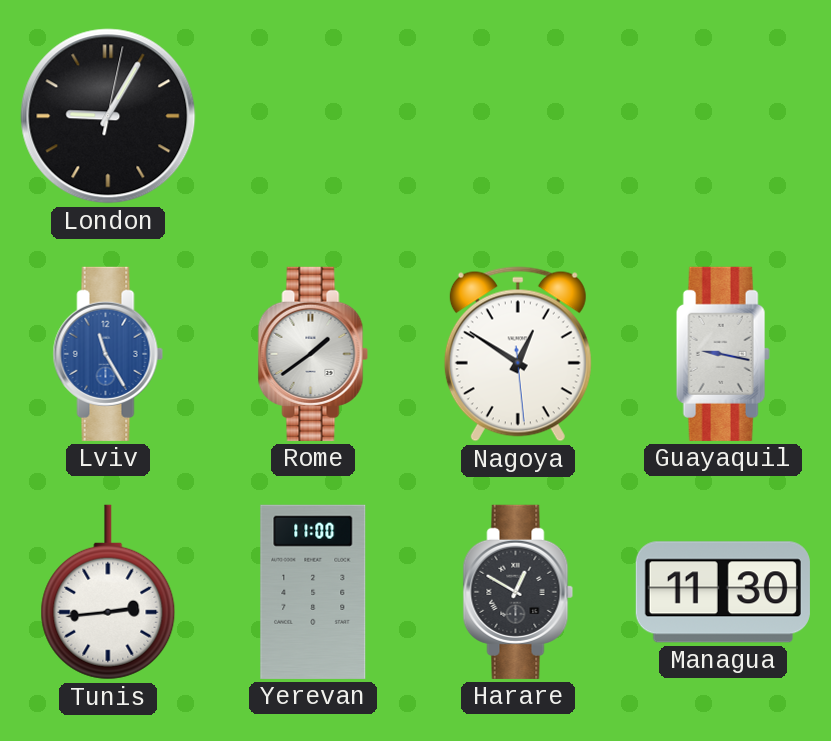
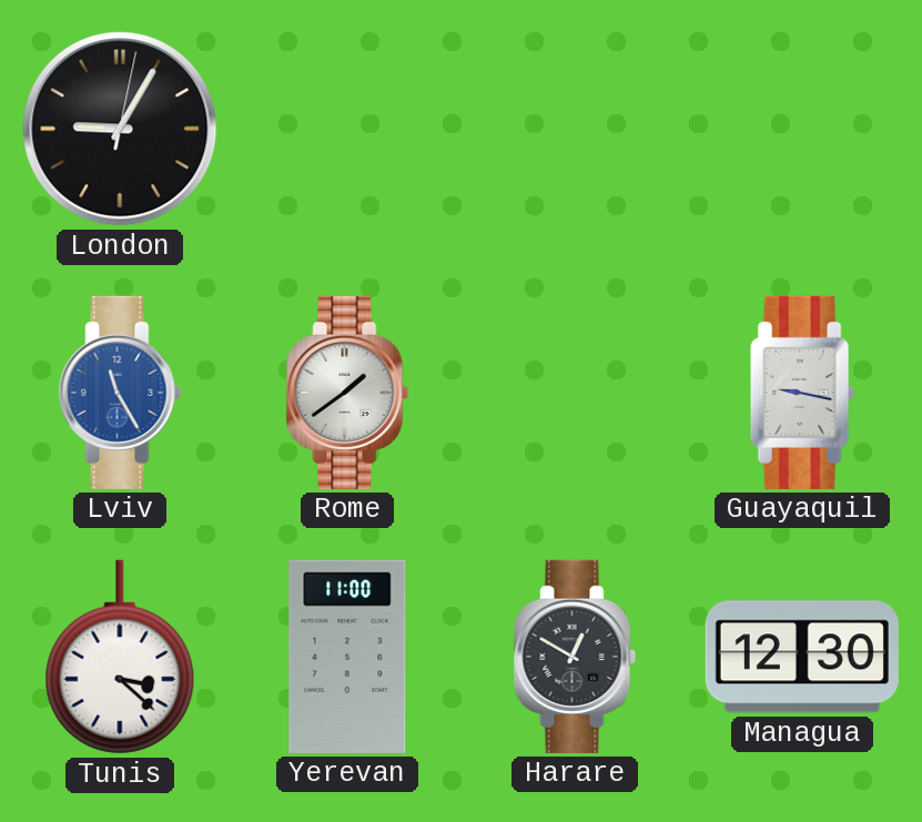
Nagoya: 12:50 -> none
Tunis: 2:44 -> 3:22
Managua: 11:30 -> 12:30
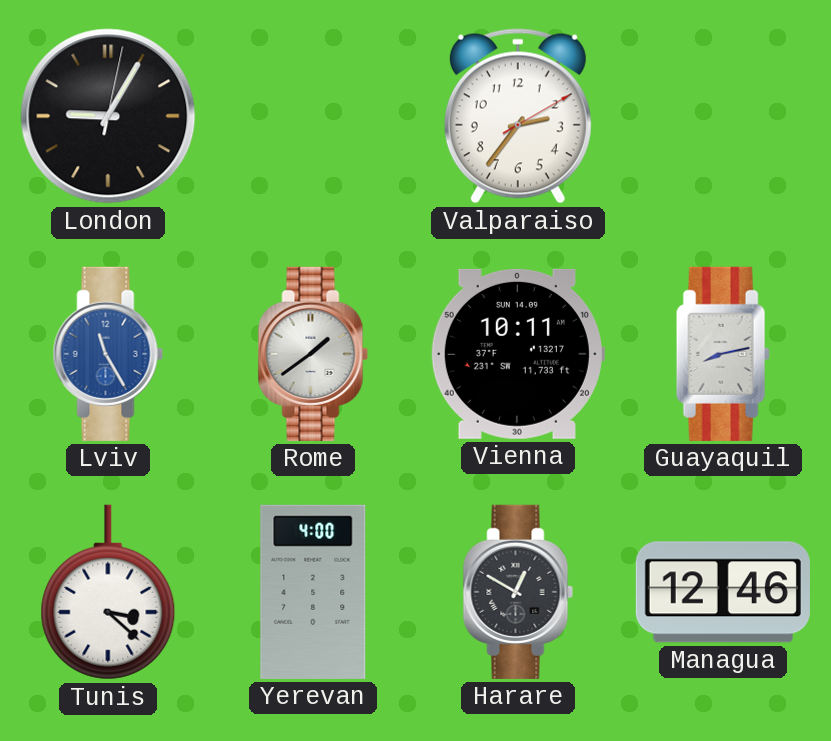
Valparaiso: none -> 2:36
Vienna: none -> 10:11
Guayaquil: 9:17 -> 8:13
Yerevan: 11:00 -> 4:00
Managua: 12:30 -> 12:46
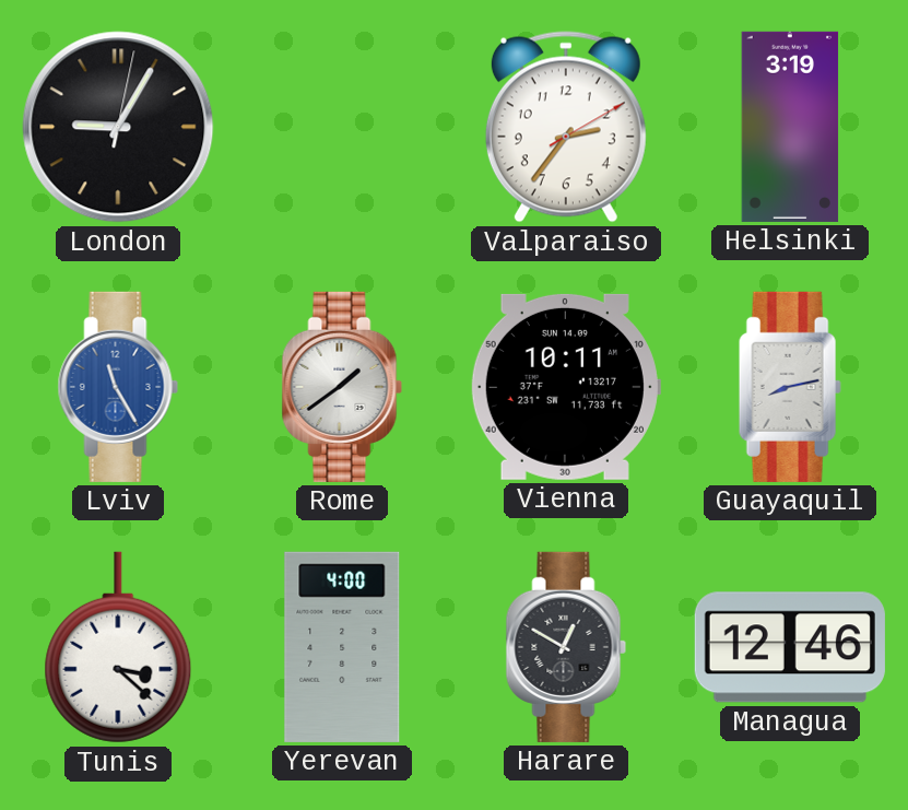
Helsinki: none -> 3:19
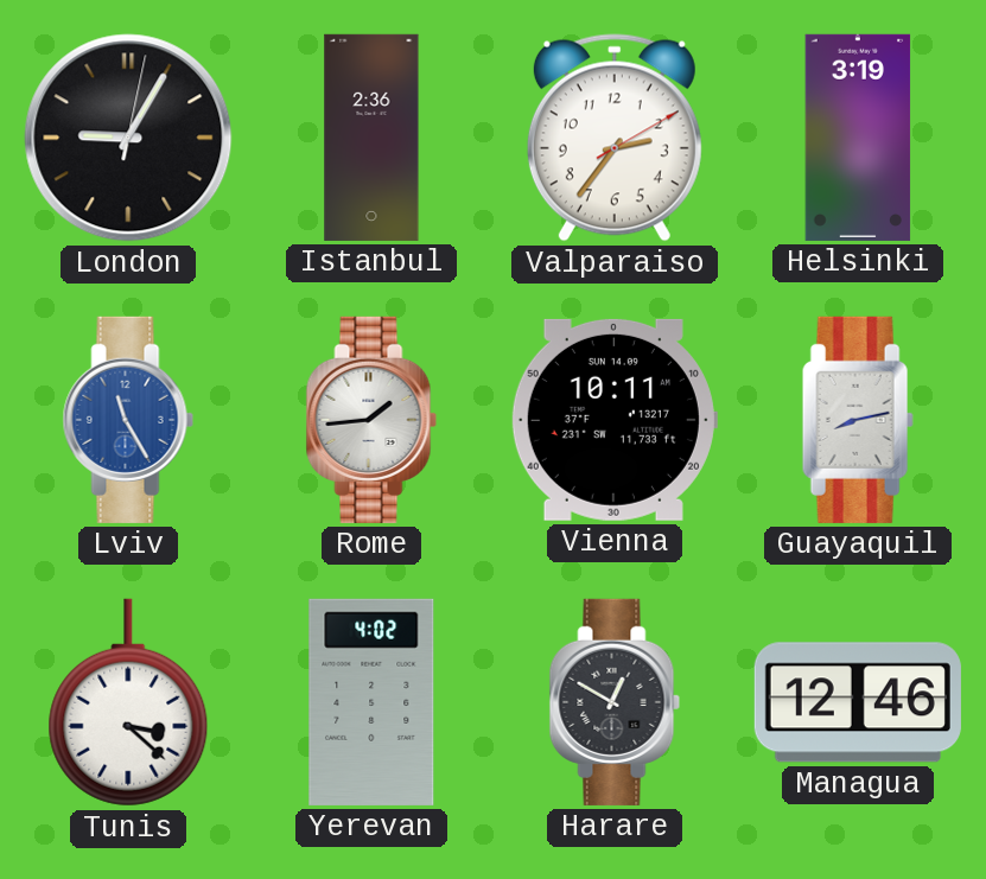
Istanbul: none -> 2:36
Rome: 1:39 -> 1:44
Yerevan: 4:00 -> 4:02
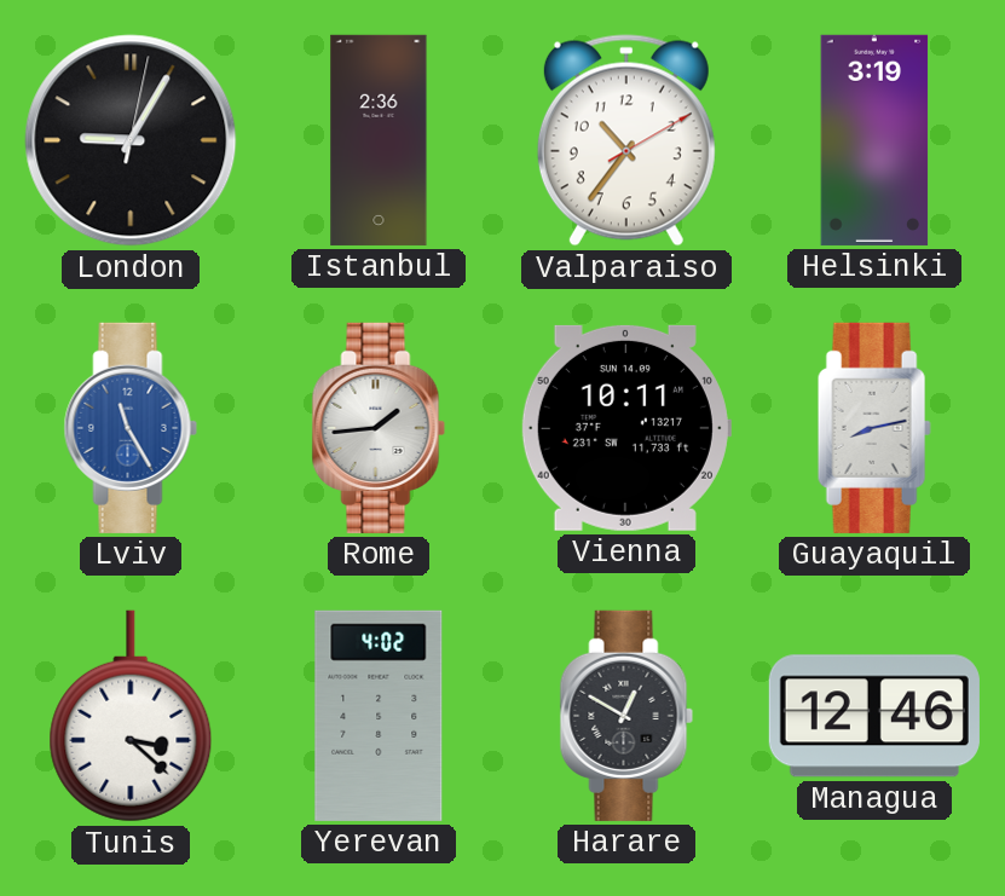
Valparaiso: 2:36 -> 10:36
